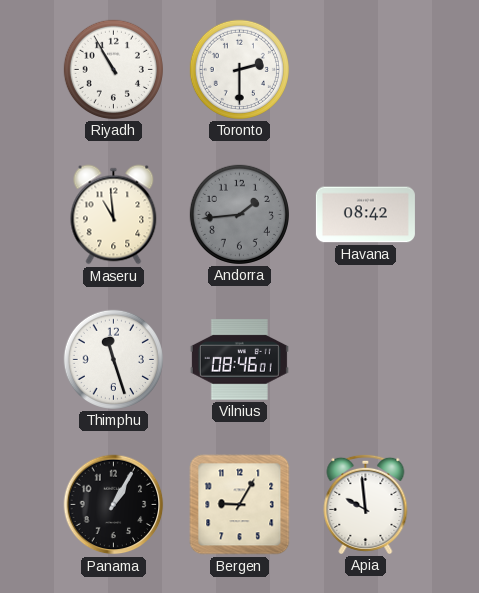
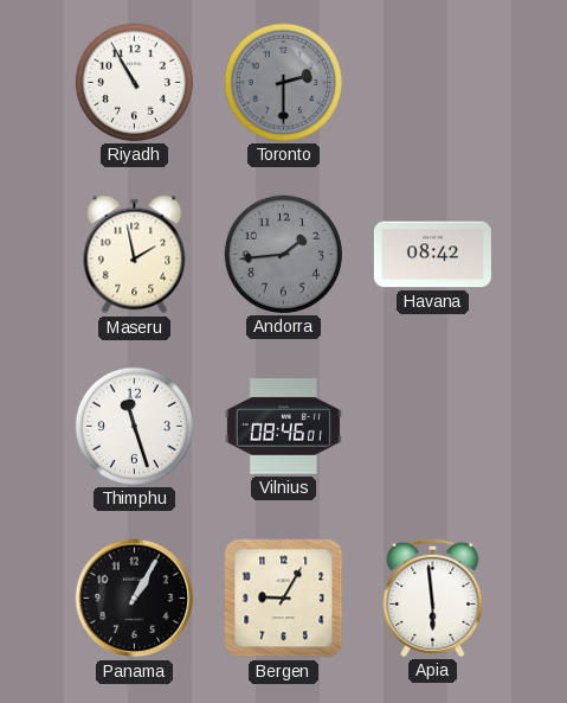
Toronto dial: white -> grey
Maseru: 10:59 -> 1:58
Apia: 9:59 -> 5:59
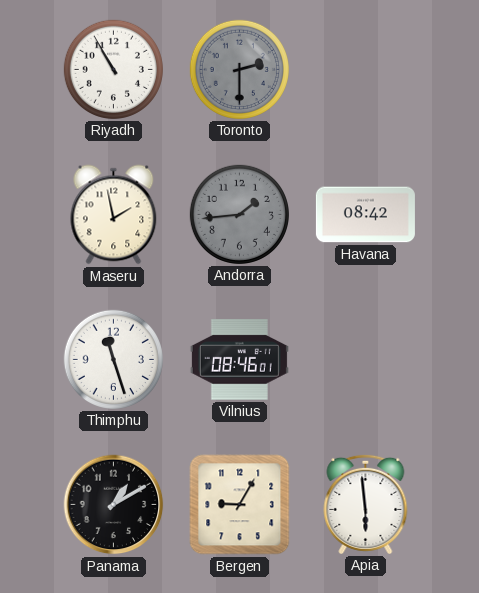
Panama: 1:05 -> 1:10
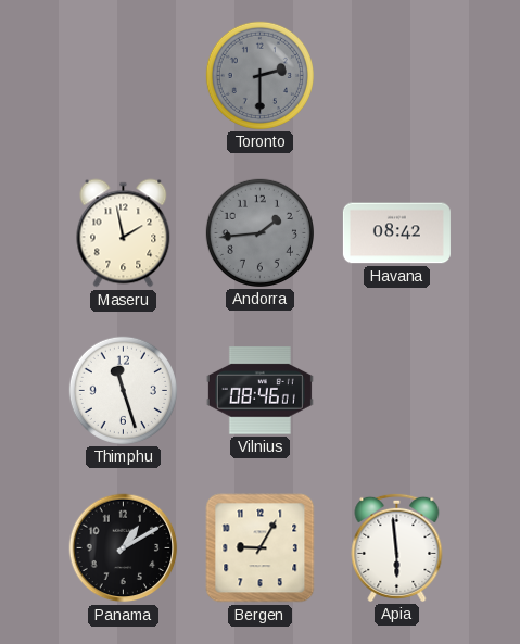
Riyadh: 10:55 -> none
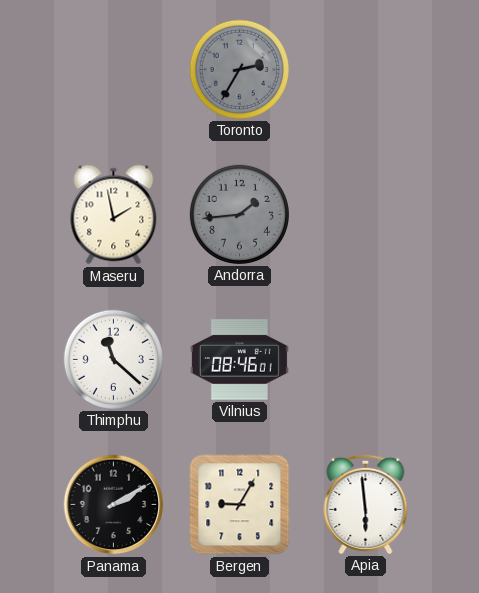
Toronto: 2:30 -> 2:35
Havana: 08:42 -> none
Thimphu: 11:27 -> 11:22
Panama: 1:10 -> 2:10
